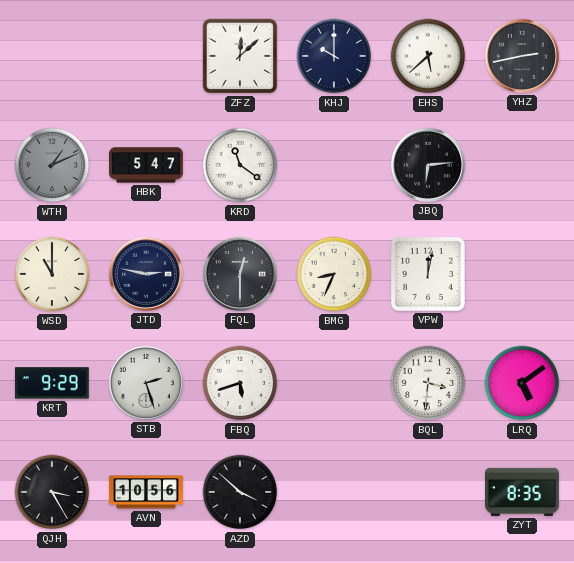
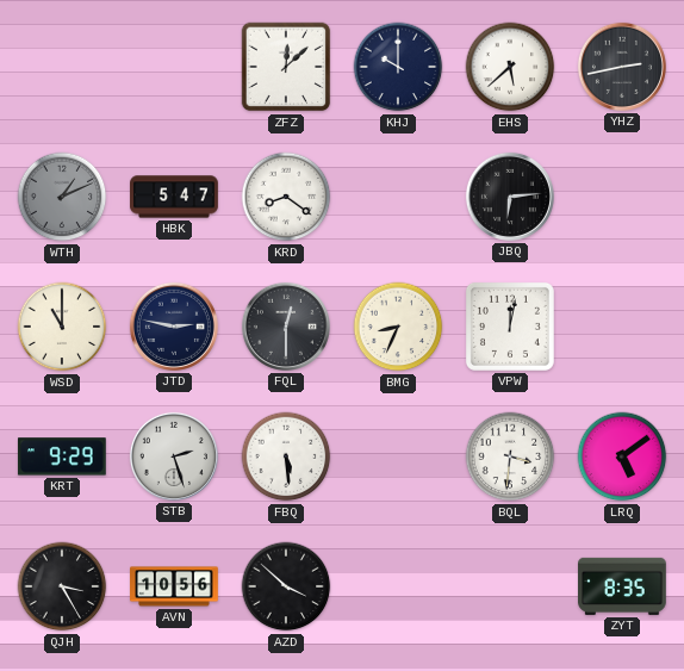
KRD: 11:21 -> 8:21
FBQ: 5:42 -> 5:29
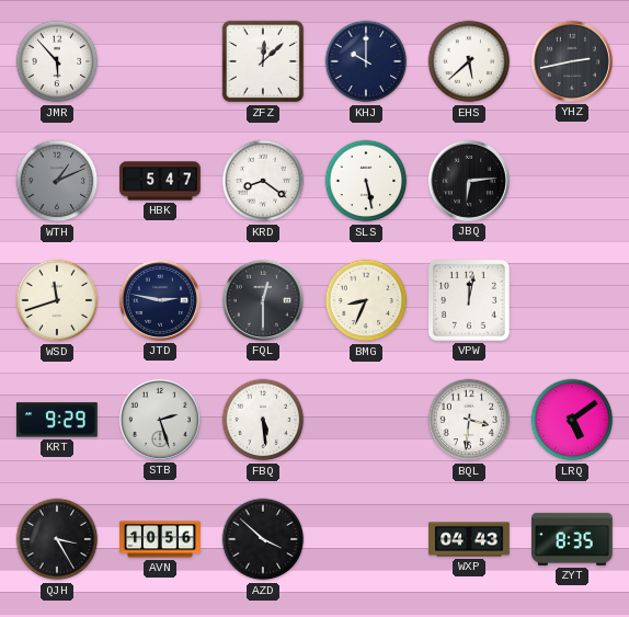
JMR: none -> 5:53
SLS: none -> 5:28
WSD: 11:00 -> 11:42
WXP: none -> 04:43
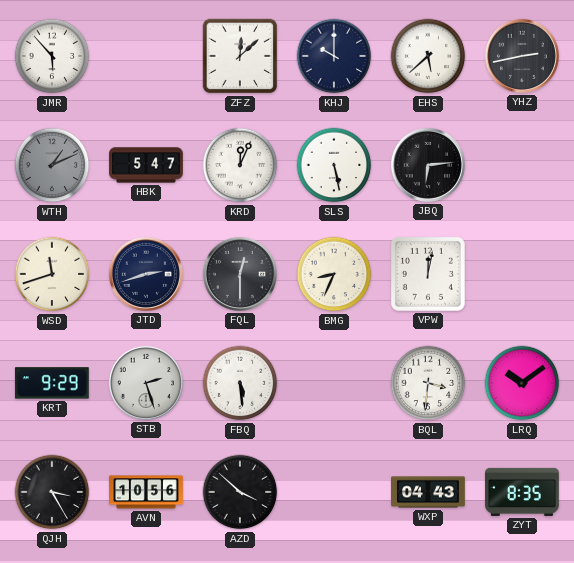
KRD: 8:21 -> 12:04
JTD: 2:47 -> 2:42
LRQ: 5:09 -> 10:09
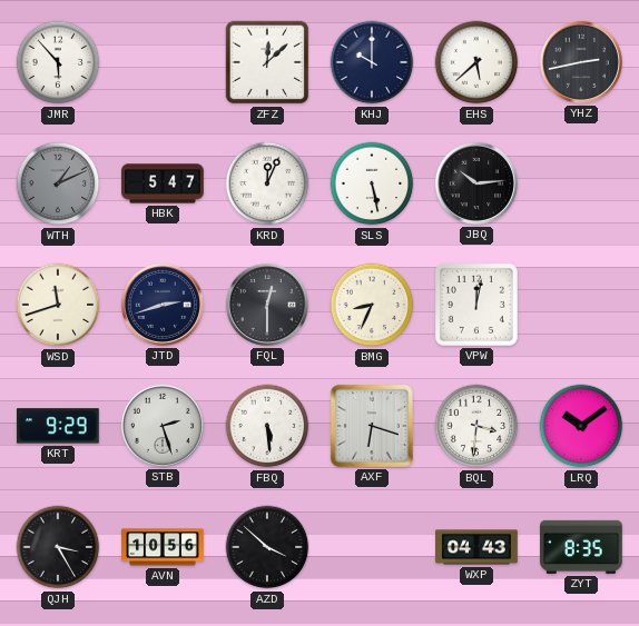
JBQ: 6:14 -> 10:14
AXF: none -> 6:18
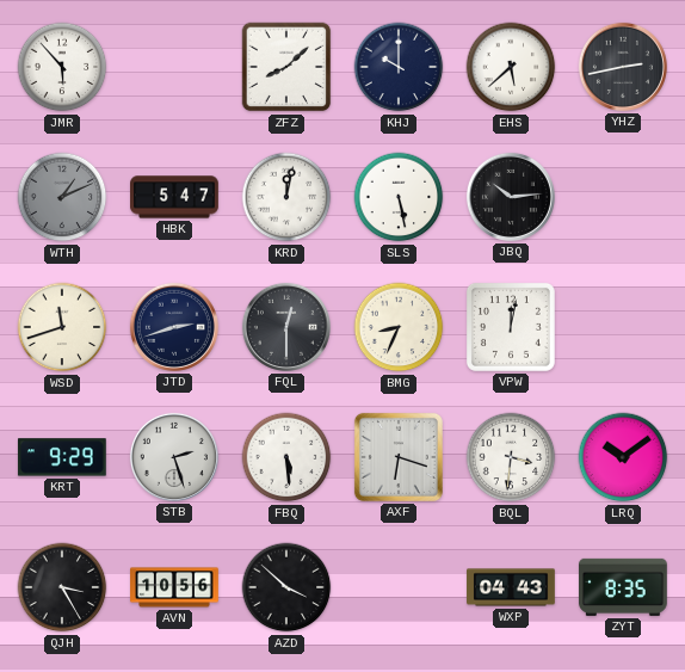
ZFZ: 12:08 -> 8:08
KRD: 12:04 -> 12:02
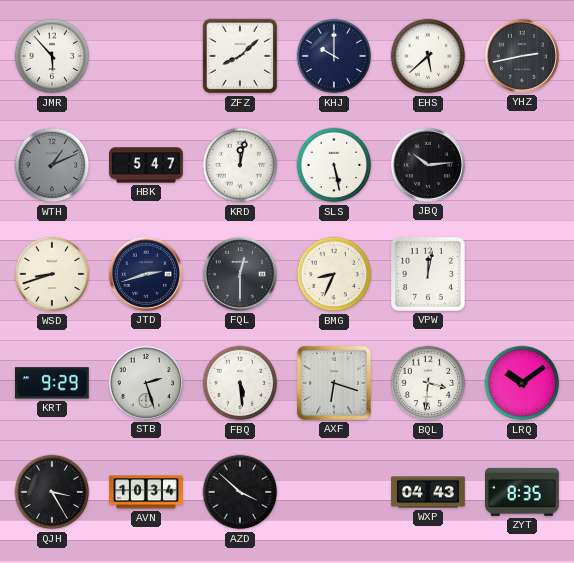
WSD: 11:42 -> 8:42
AVN: 10:56 -> 10:34
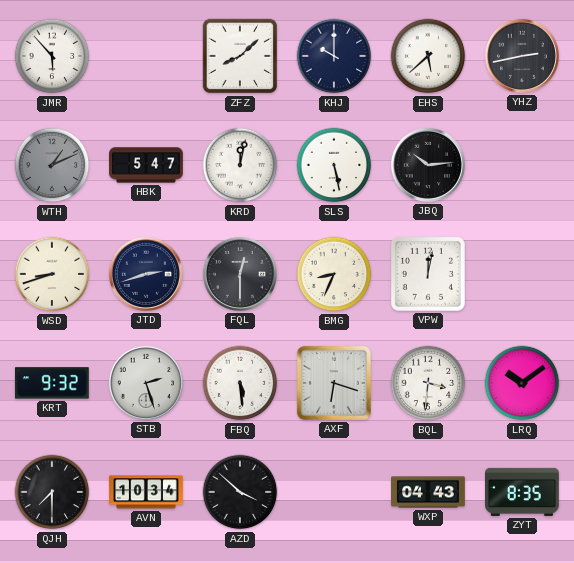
KRT: 9:29 -> 9:32
QJH: 3:25 -> 7:30
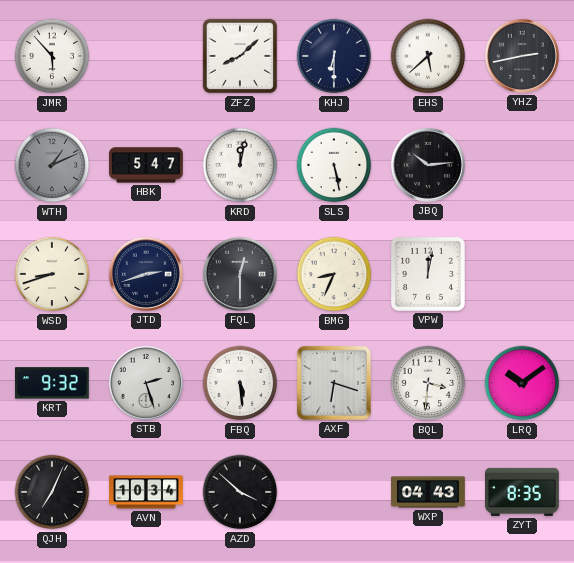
KHJ: 10:00 -> 6:30
QJH: 7:30 -> 7:04
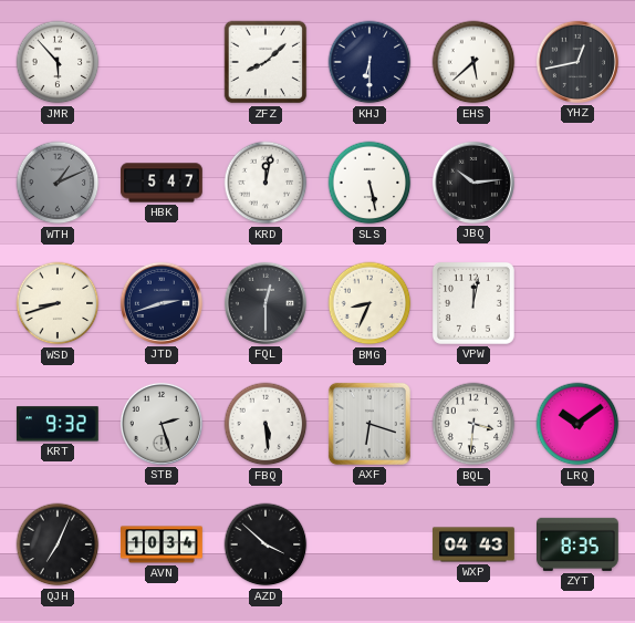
YHZ: 2:43 -> 12:43
